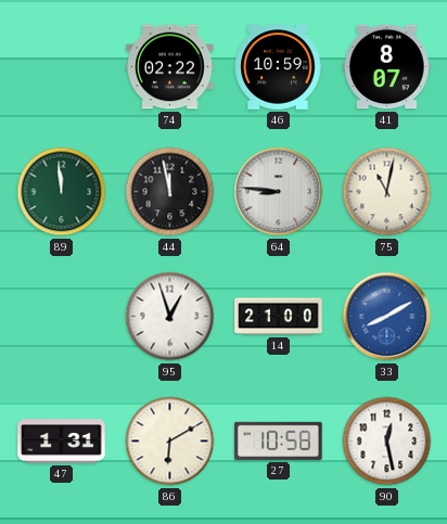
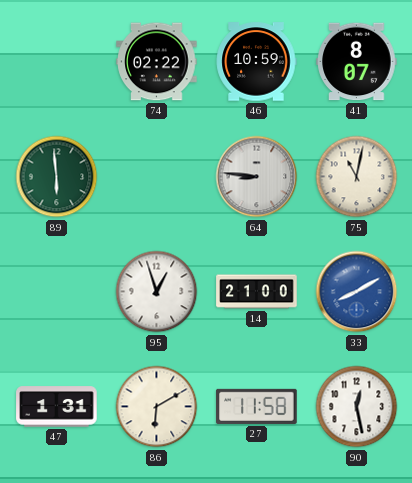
89: 11:59 -> 5:59
44: 11:58 -> none
27: 10:58 -> 11:58
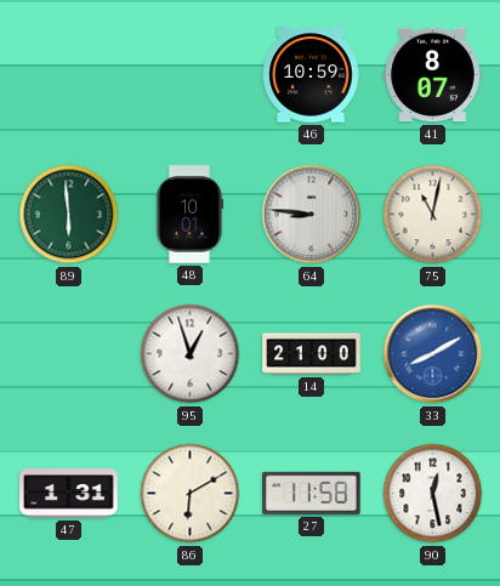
74: 02:22 -> none
48: none -> 10:01
